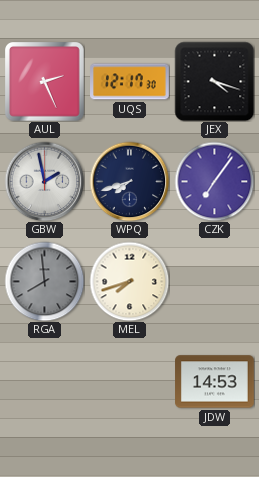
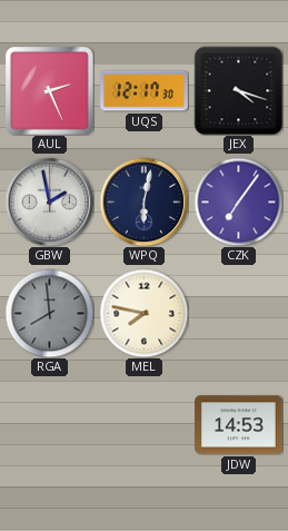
WPQ: 7:42 -> 6:02
MEL: 7:42 -> 7:47
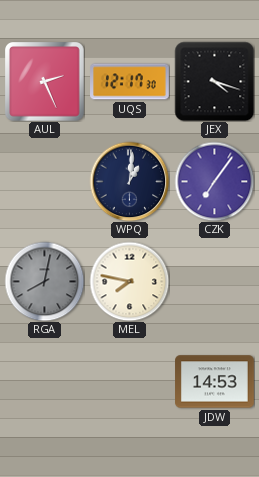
GBW: 1:58 -> none
WPQ: 6:02 -> 1:01
RGA: 7:59 -> 8:02
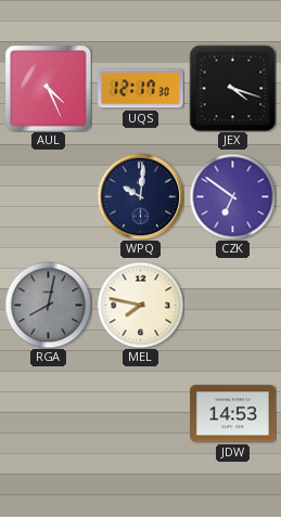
AUL: 2:26 -> 4:26
WPQ: 1:01 -> 10:01
CZK: 7:06 -> 6:51
